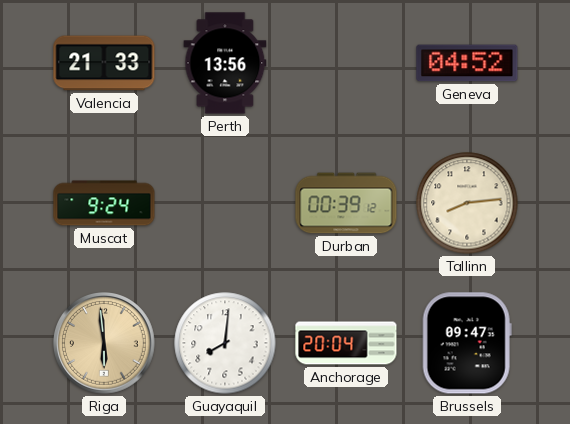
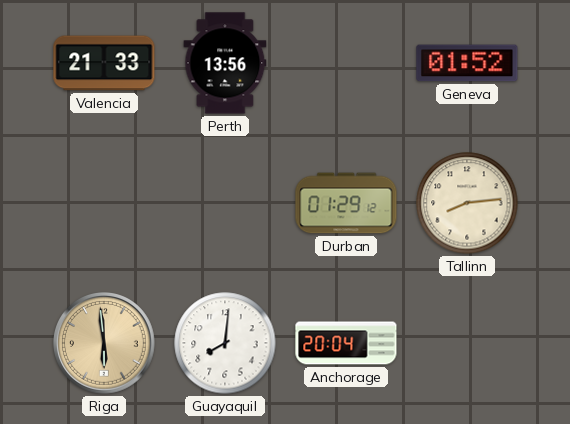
Geneva: 04:52 -> 01:52
Muscat: 9:24 -> none
Durban: 00:39 -> 01:29
Brussels: 09:47 -> none
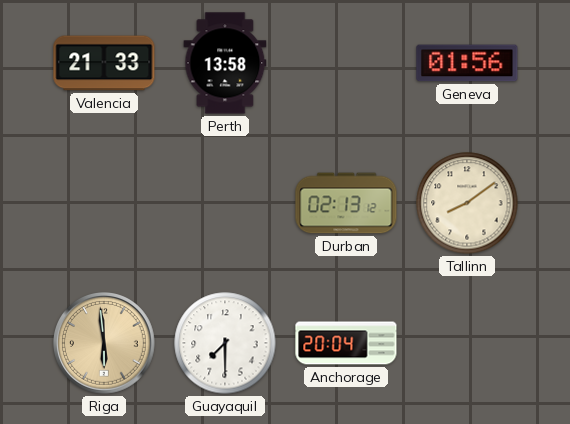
Perth: 13:56 -> 13:58
Geneva: 01:52 -> 01:56
Durban: 01:29 -> 02:13
Tallinn: 8:14 -> 8:09
Guayaquil: 8:01 -> 7:30
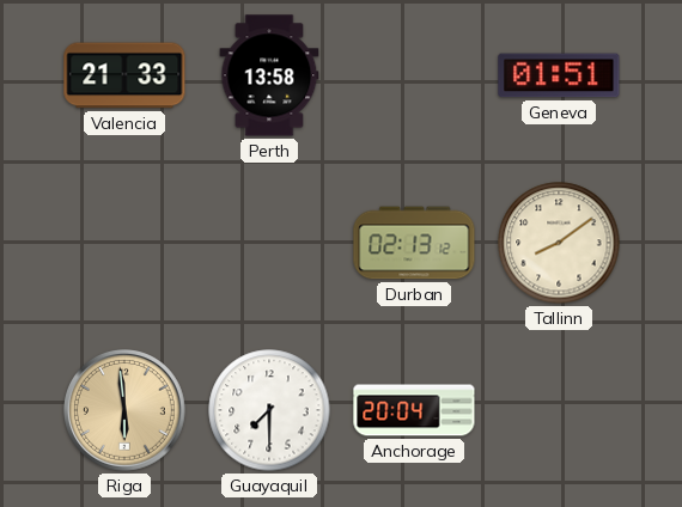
Geneva: 01:56 -> 01:51
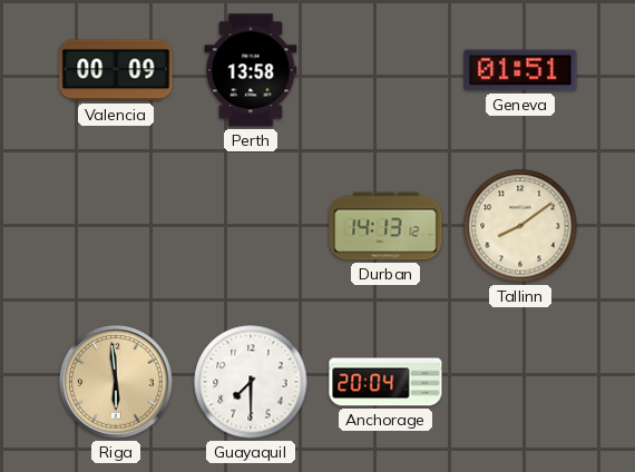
Valencia: 21:33 -> 00:09
Durban: 02:13 -> 14:13
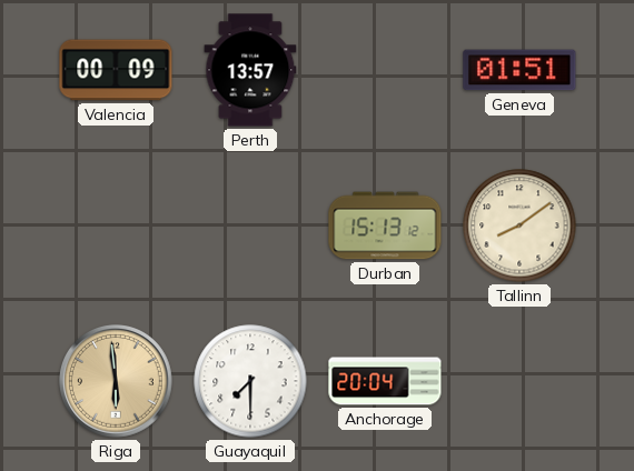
Perth: 13:58 -> 13:57
Durban: 14:13 -> 15:13
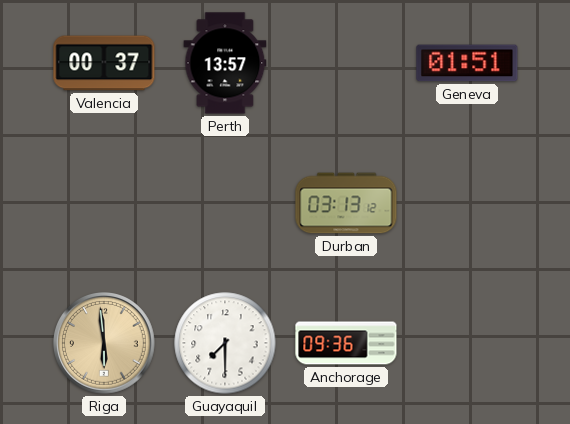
Valencia: 00:09 -> 00:37
Durban: 15:13 -> 03:13
Tallinn: 8:09 -> none
Anchorage: 20:04 -> 09:36
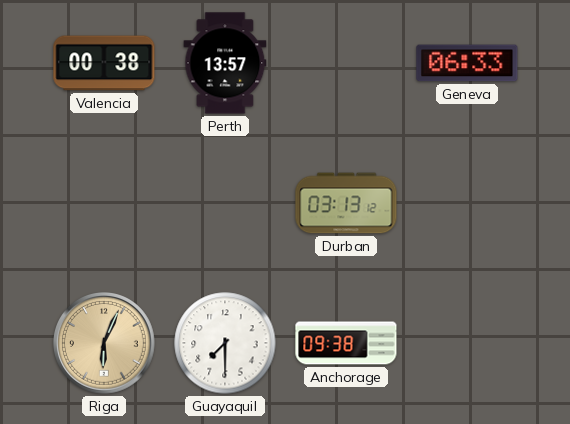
Valencia: 00:37 -> 00:38
Geneva: 01:51 -> 06:33
Riga: 5:59 -> 6:04
Anchorage: 09:36 -> 09:38
